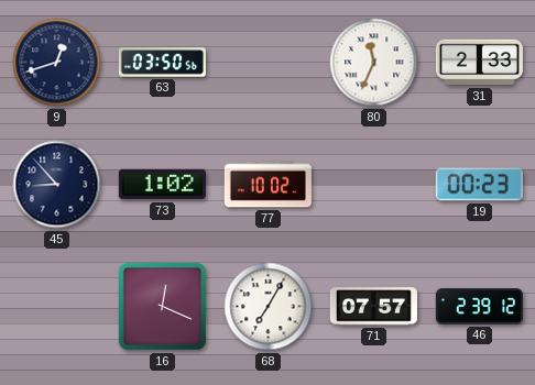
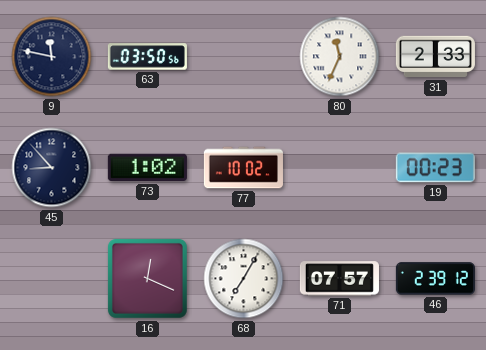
9: 12:42 -> 11:47
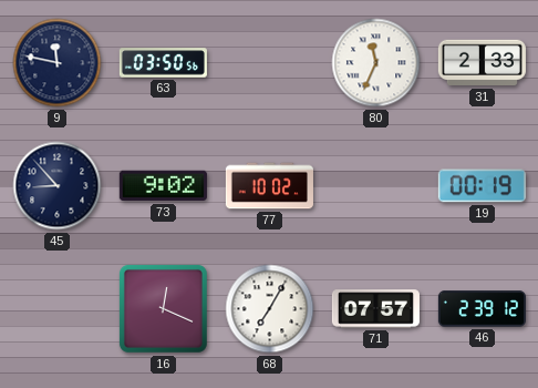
73: 1:02 -> 9:02
19: 00:23 -> 00:19
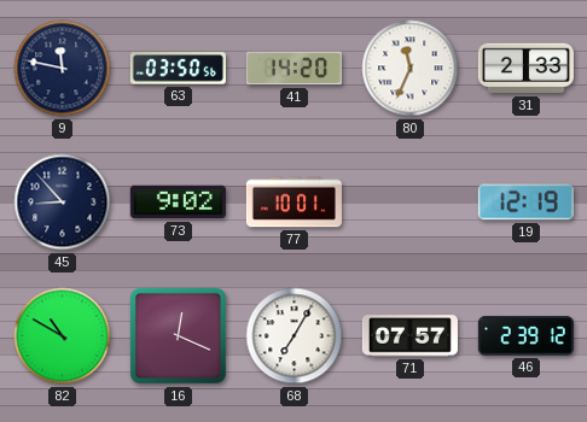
41: none -> 14:20
77: 10:02 -> 10:01
19: 00:19 -> 12:19
82: none -> 10:50
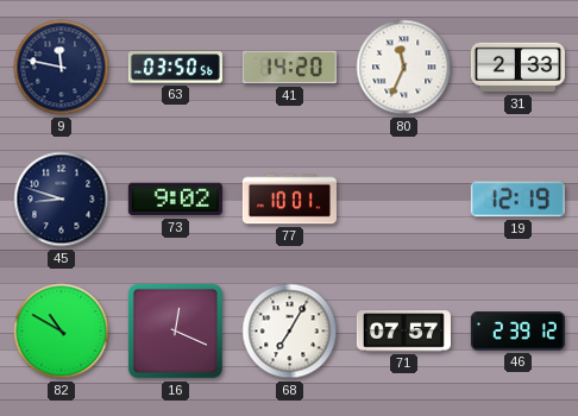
45: 8:53 -> 8:48
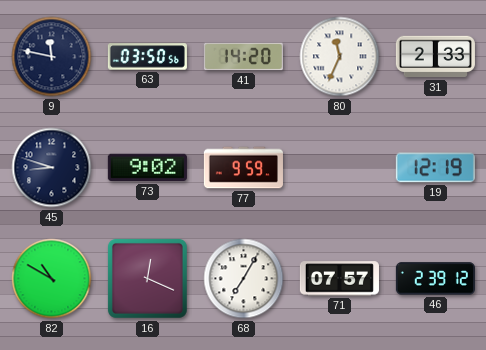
77: 10:01 -> 9:59
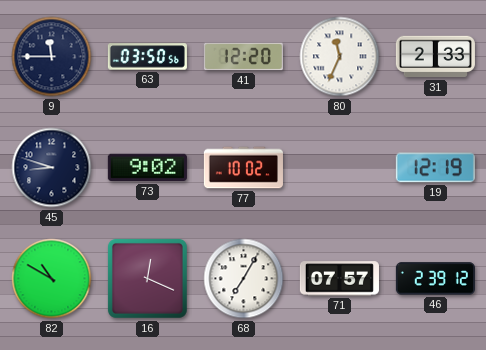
9: 11:47 -> 11:45
41: 14:20 -> 12:20
77: 9:59 -> 10:02
